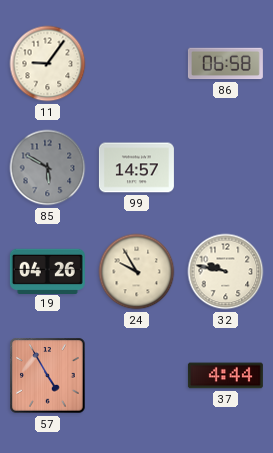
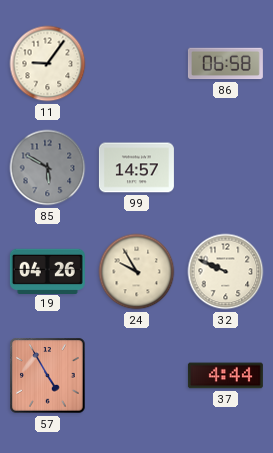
32: 9:47 -> 9:49
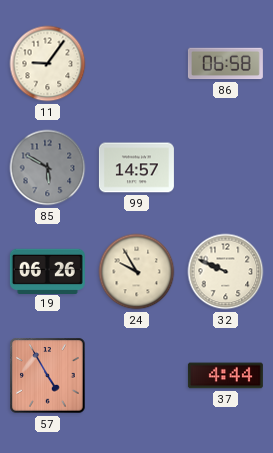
19: 04:26 -> 06:26
